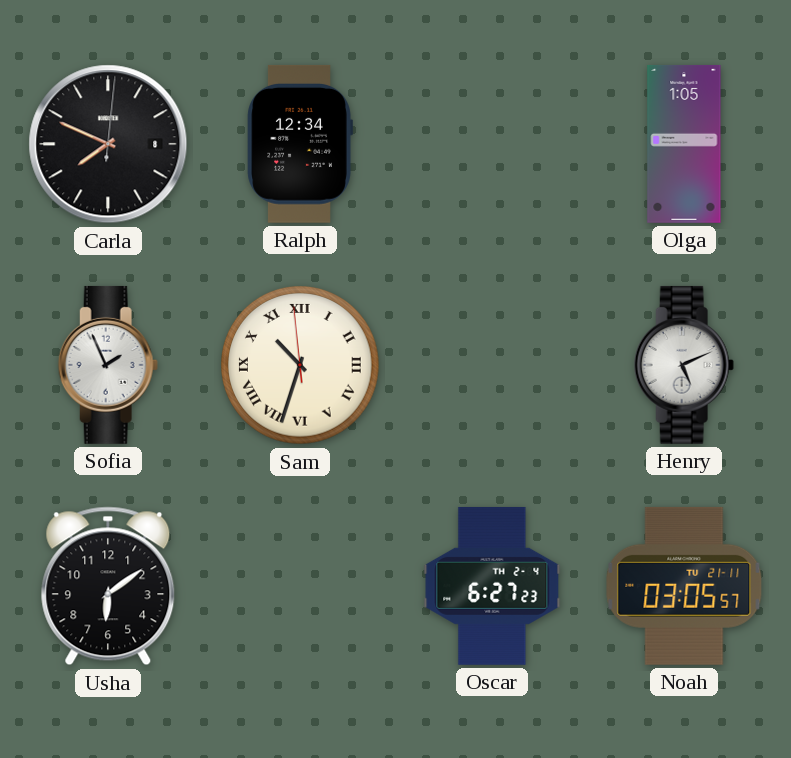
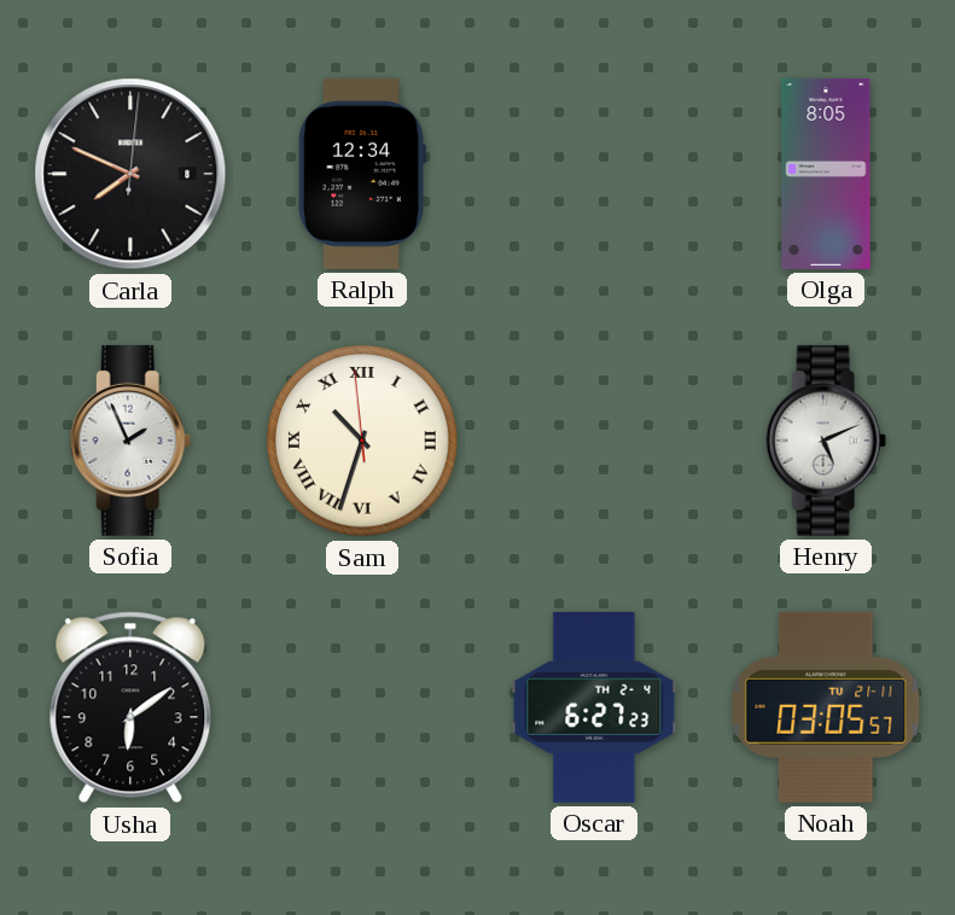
Olga: 1:05 -> 8:05
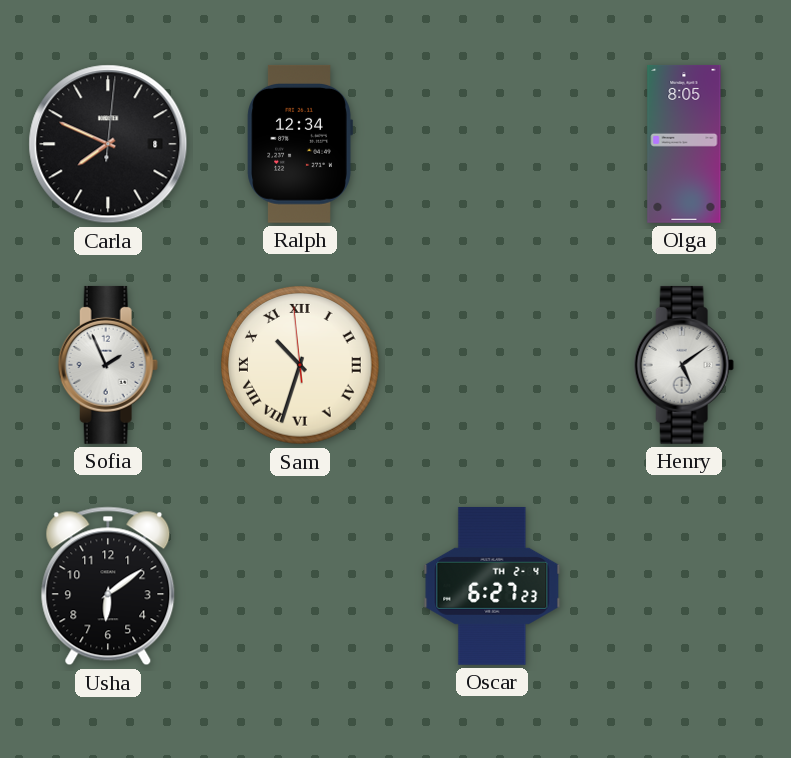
Henry: 5:11 -> 5:09
Noah: 03:05 -> none
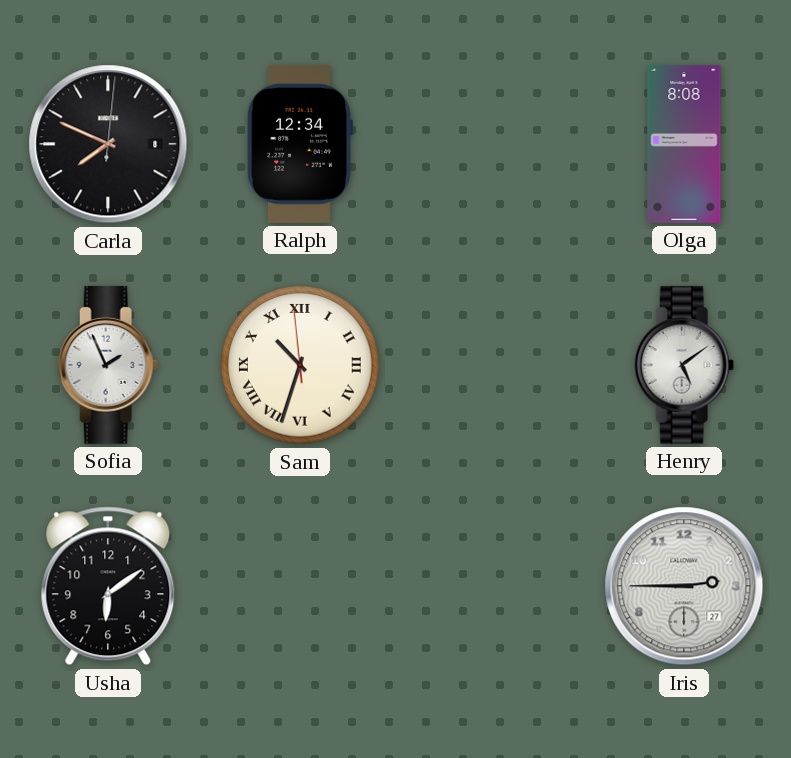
Olga: 8:05 -> 8:08
Oscar: 6:27 -> none
Iris: none -> 2:45
